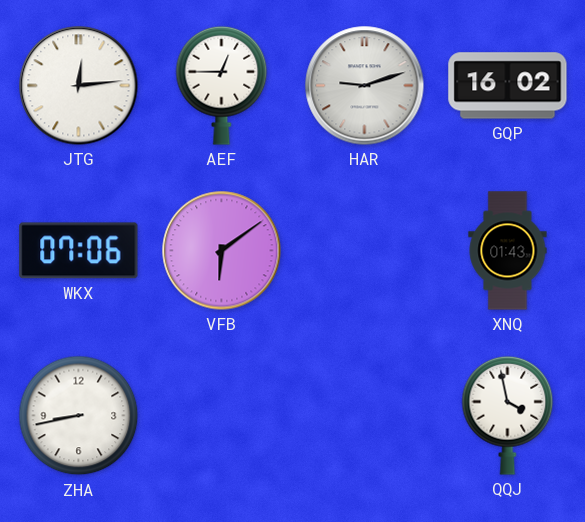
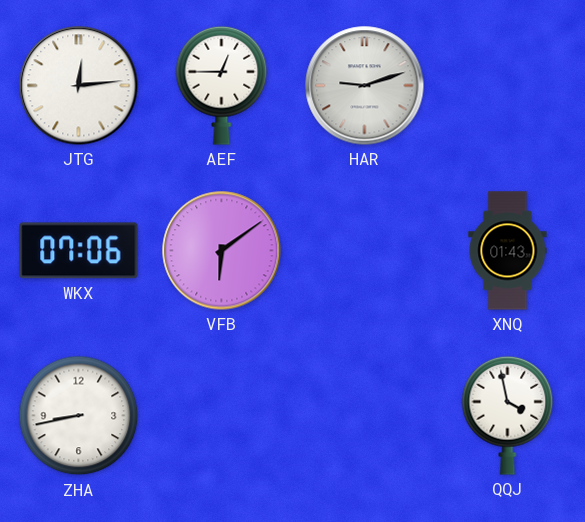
GQP: 16:02 -> none
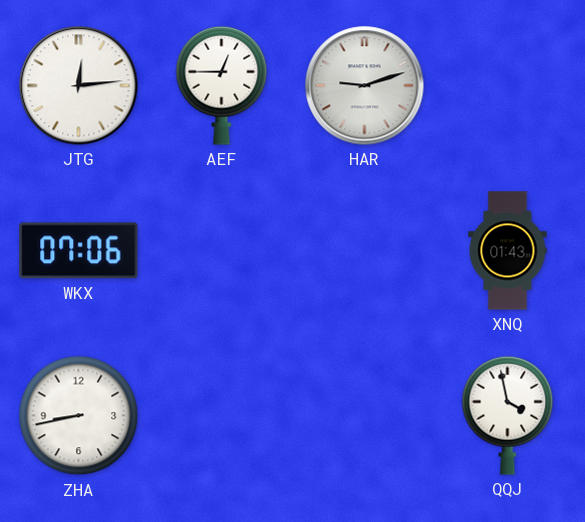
VFB: 6:09 -> none
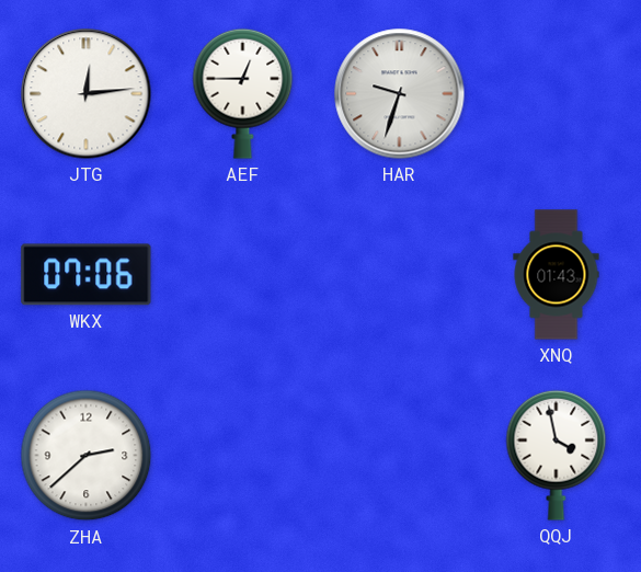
HAR: 9:12 -> 9:33
ZHA: 8:43 -> 2:38
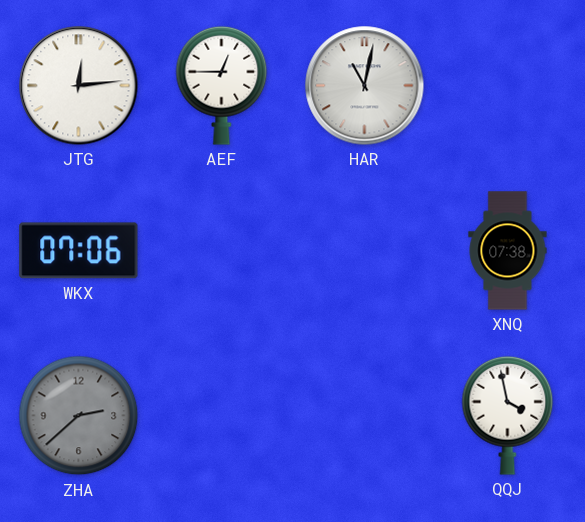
HAR: 9:33 -> 11:02
XNQ: 01:43 -> 07:38
ZHA dial: white -> grey
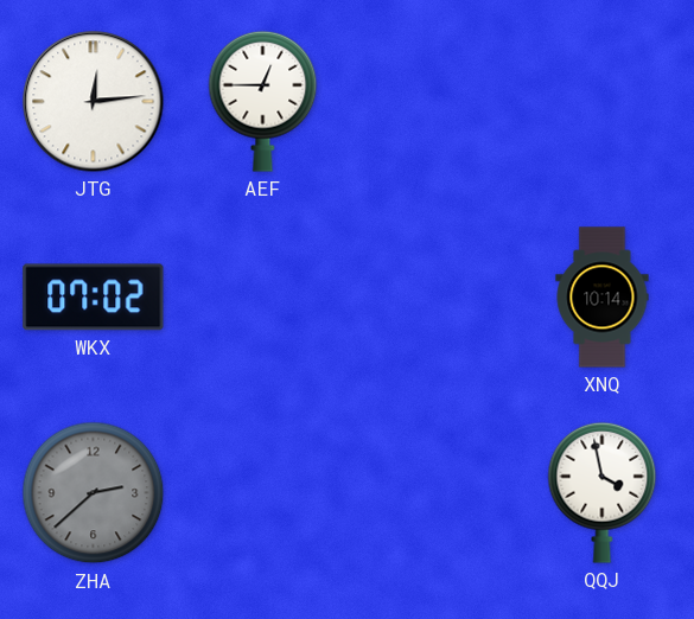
HAR: 11:02 -> none
WKX: 07:06 -> 07:02
XNQ: 07:38 -> 10:14
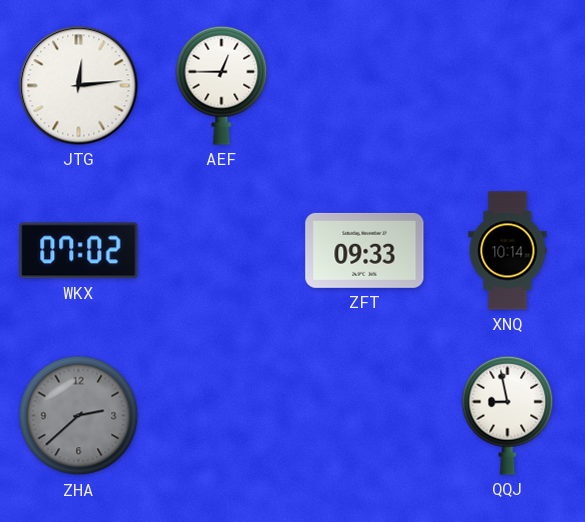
ZFT: none -> 09:33
QQJ: 3:58 -> 8:58
